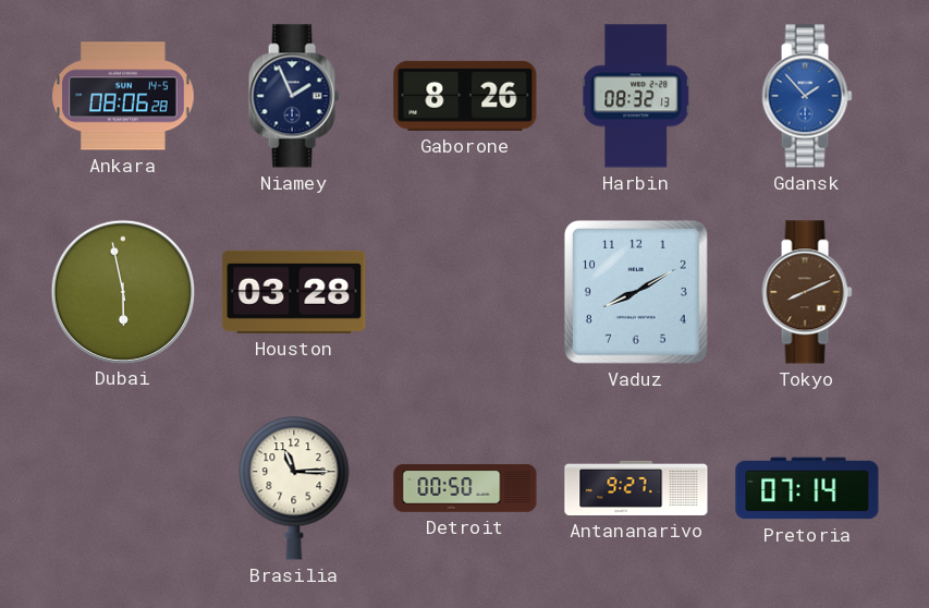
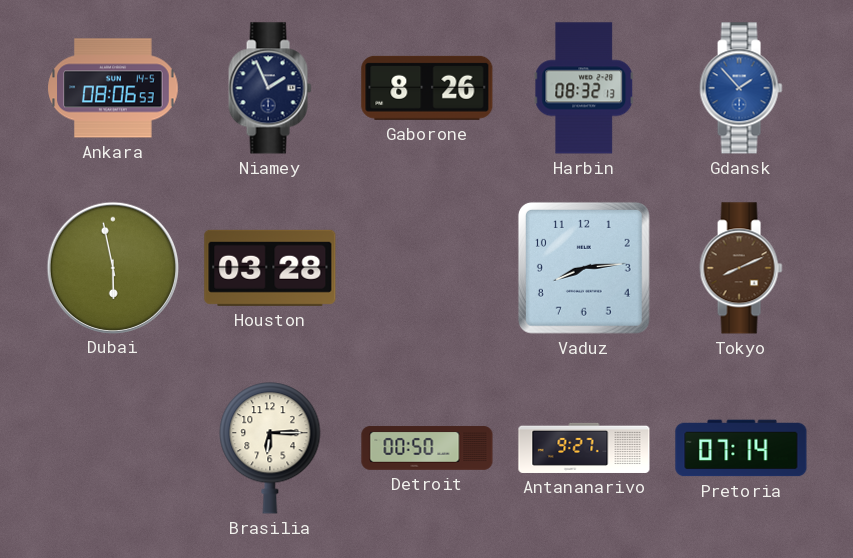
Ankara: 08:06:28 -> 08:06:53
Vaduz: 8:10 -> 8:14
Brasilia: 11:15 -> 6:15
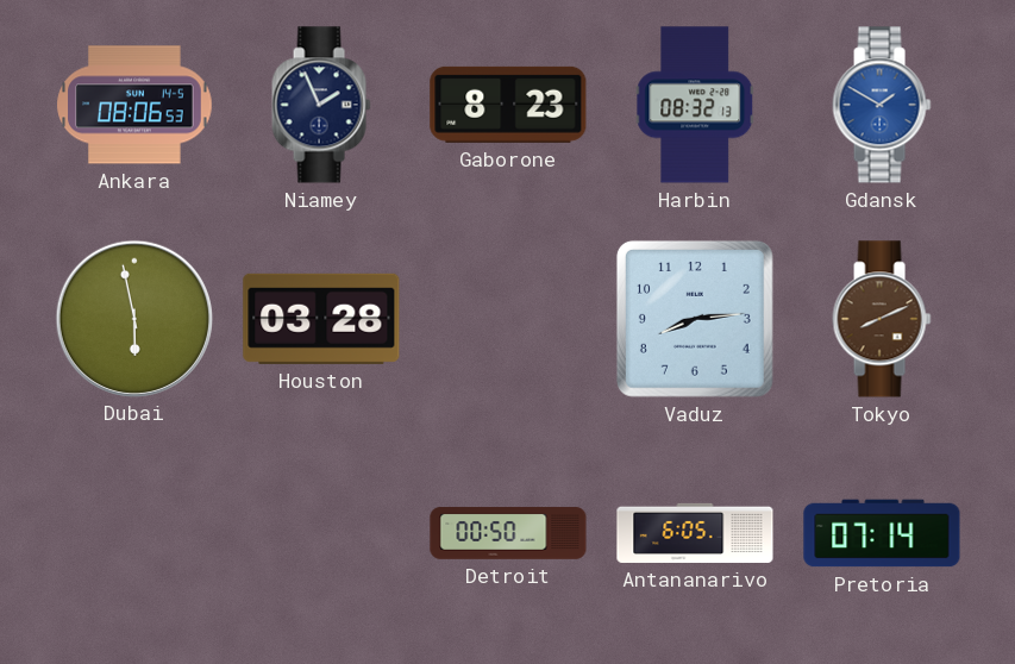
Gaborone: 8:26 -> 8:23
Gdansk: 1:53 -> 1:50
Brasilia: 6:15 -> none
Antananarivo: 9:27 -> 6:05
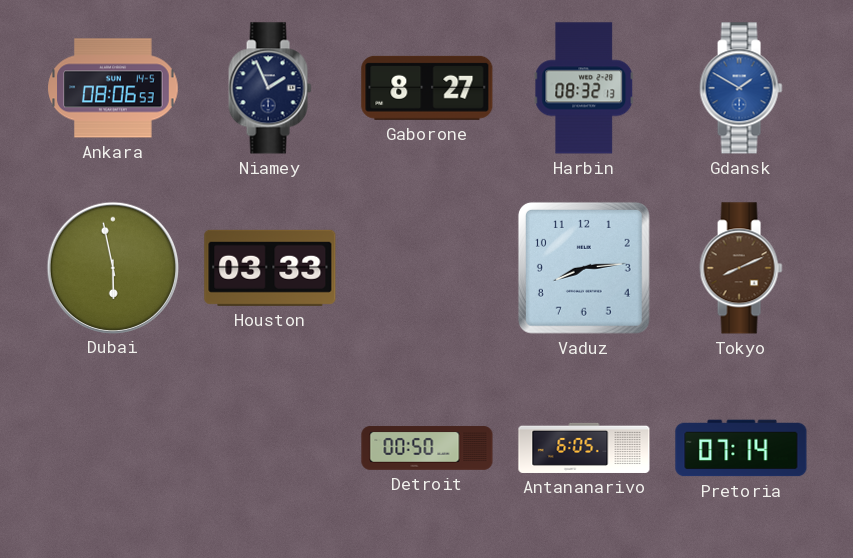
Gaborone: 8:23 -> 8:27
Houston: 03:28 -> 03:33
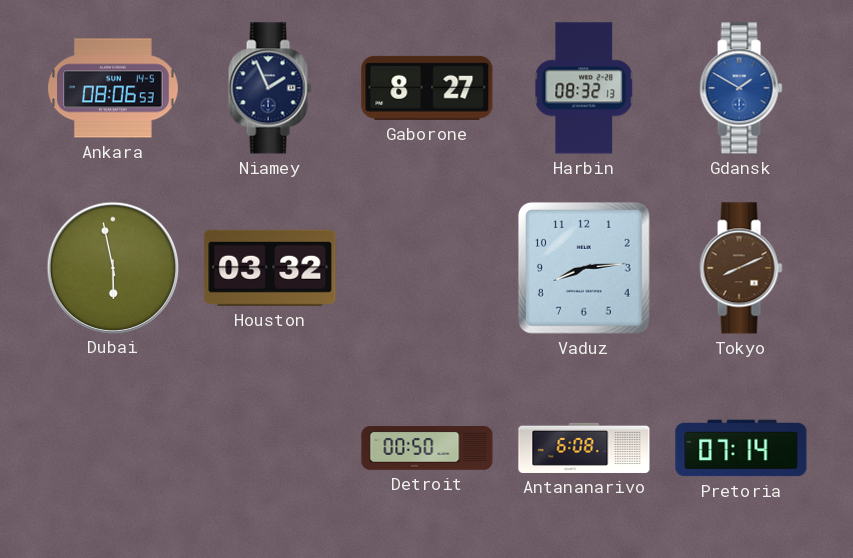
Houston: 03:33 -> 03:32
Antananarivo: 6:05 -> 6:08
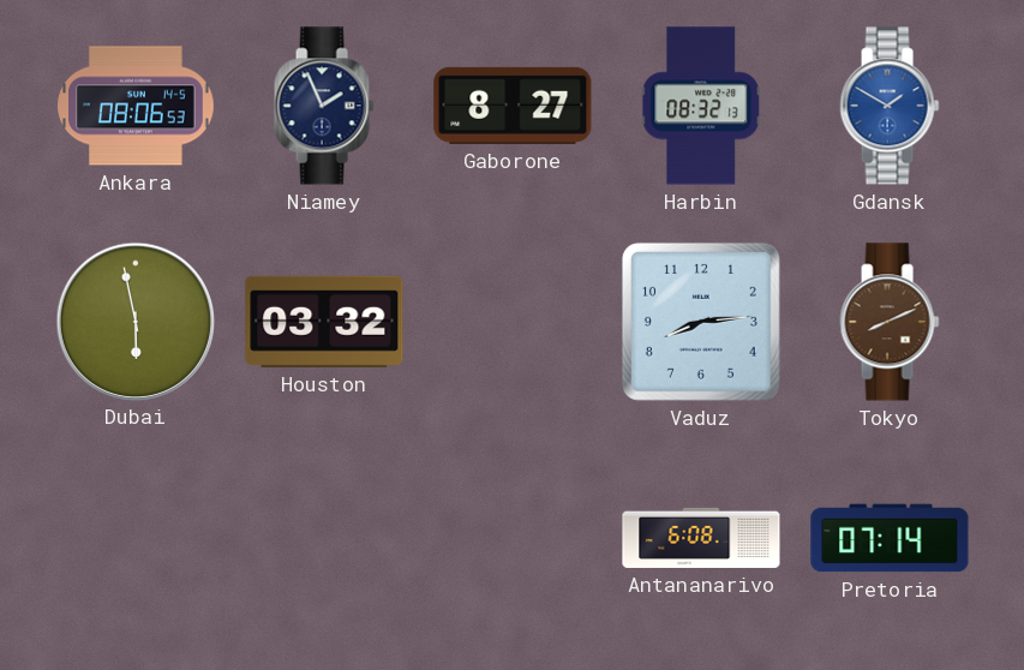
Detroit: 00:50 -> none
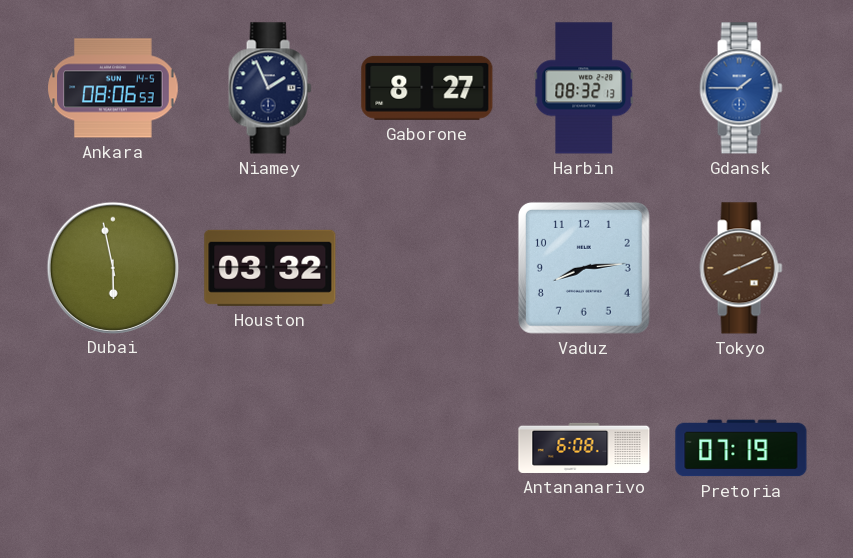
Gdansk: 1:50 -> 1:45
Pretoria: 07:14 -> 07:19
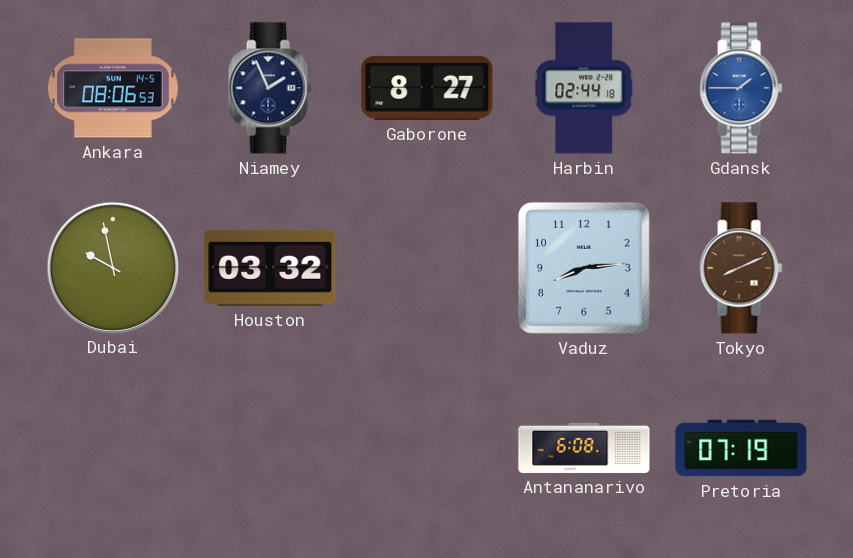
Harbin: 08:32 -> 02:44
Dubai: 5:58 -> 9:58
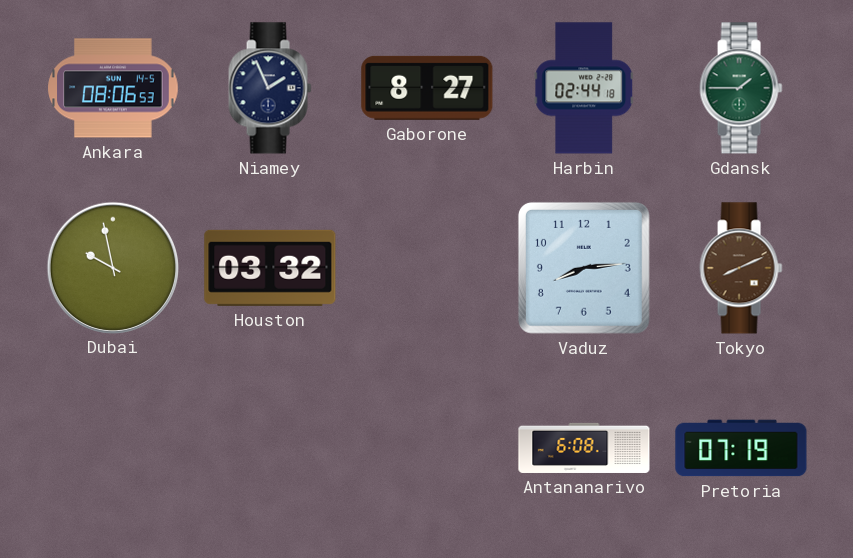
Gdansk dial: blue -> green
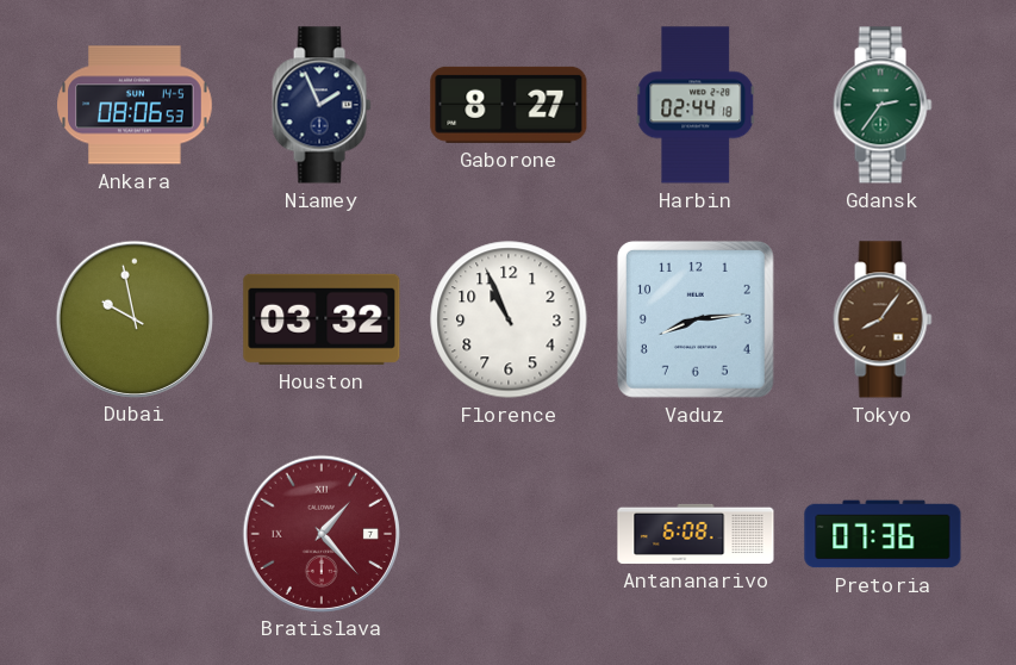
Gdansk: 1:45 -> 2:36
Florence: none -> 10:56
Tokyo: 8:11 -> 8:06
Bratislava: none -> 1:23
Pretoria: 07:19 -> 07:36
